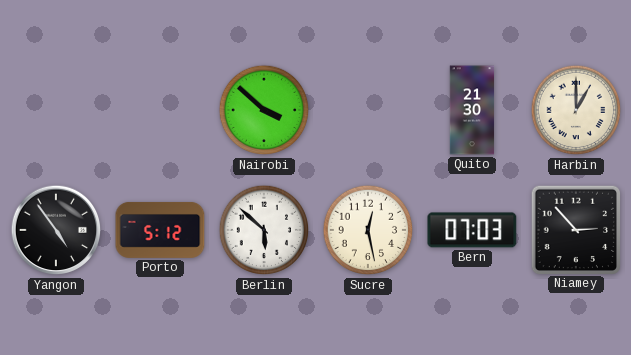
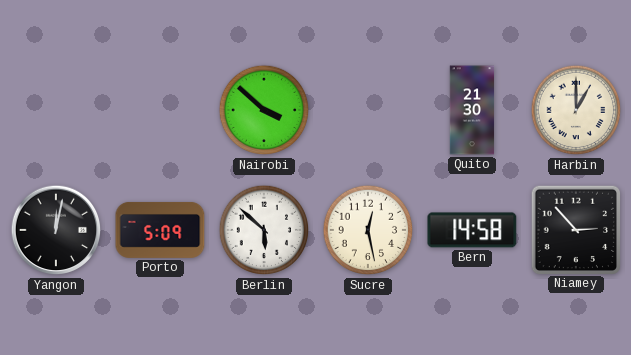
Yangon: 4:54 -> 12:02
Porto: 5:12 -> 5:09
Bern: 07:03 -> 14:58
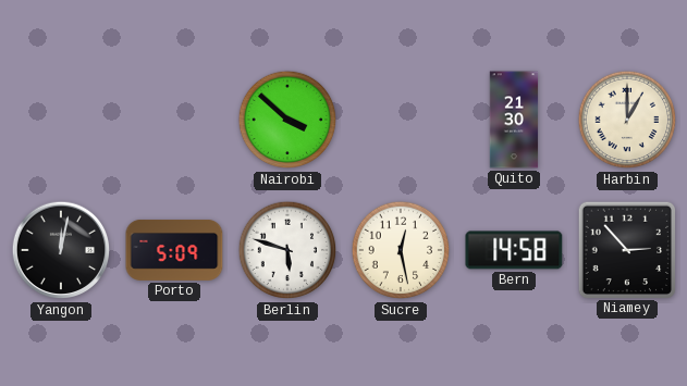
Berlin: 5:52 -> 5:48
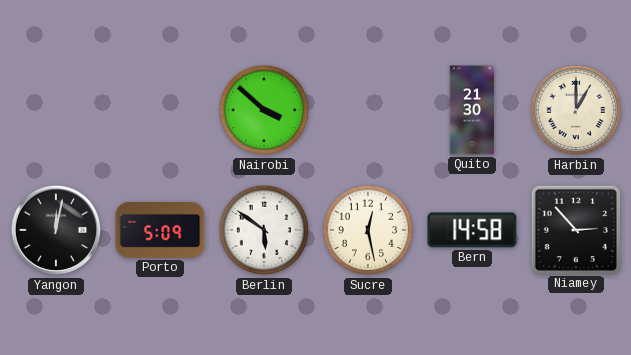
Berlin: 5:48 -> 5:51
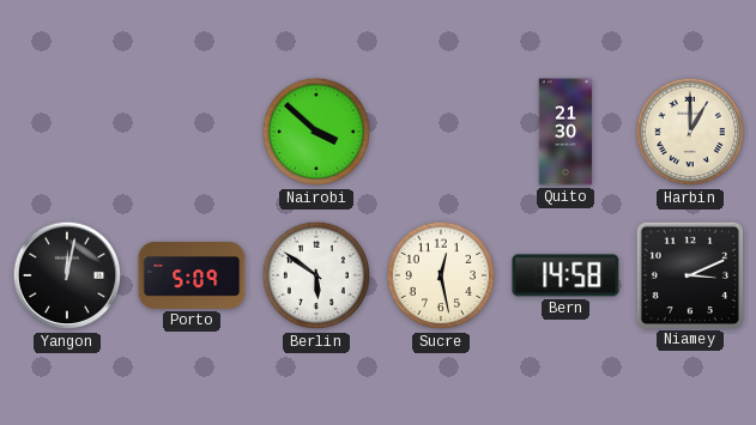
Niamey: 2:53 -> 3:11
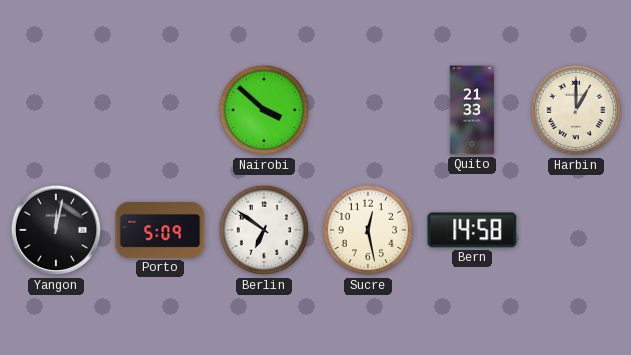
Quito: 21:30 -> 21:33
Berlin: 5:51 -> 6:51
Niamey: 3:11 -> none
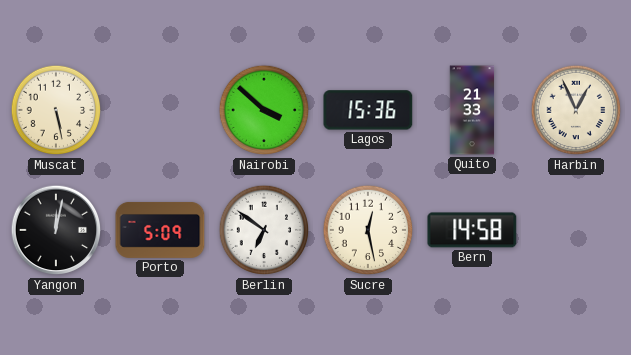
Muscat: none -> 5:28
Lagos: none -> 15:36
Harbin: 1:00 -> 12:56
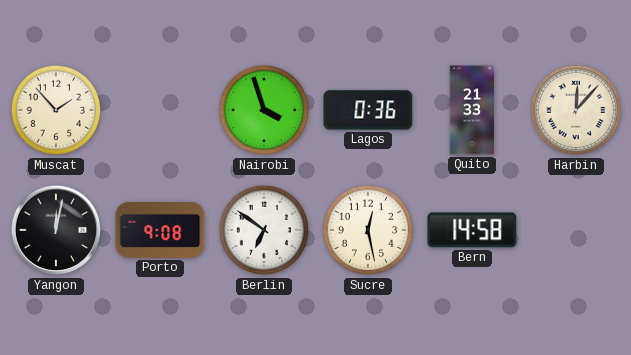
Muscat: 5:28 -> 1:53
Nairobi: 3:52 -> 3:57
Lagos: 15:36 -> 0:36
Harbin: 12:56 -> 12:07
Porto: 5:09 -> 9:08
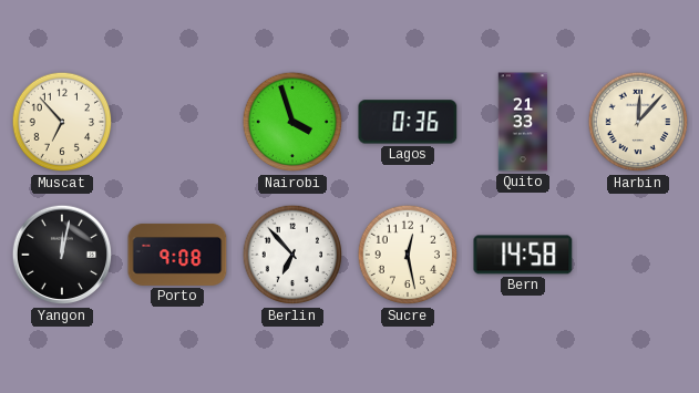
Muscat: 1:53 -> 6:53
Berlin: 6:51 -> 6:53
